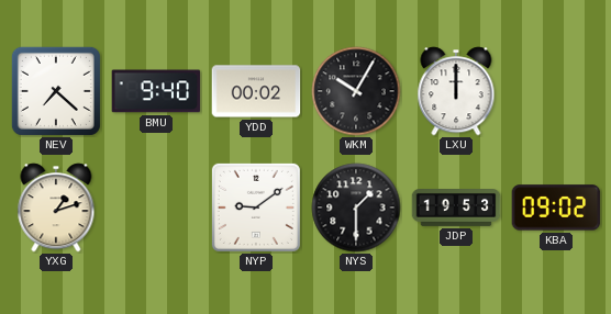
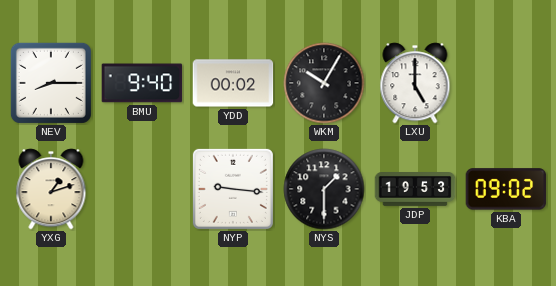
NEV: 7:22 -> 8:15
LXU: 12:00 -> 5:00
NYP: 9:09 -> 9:16
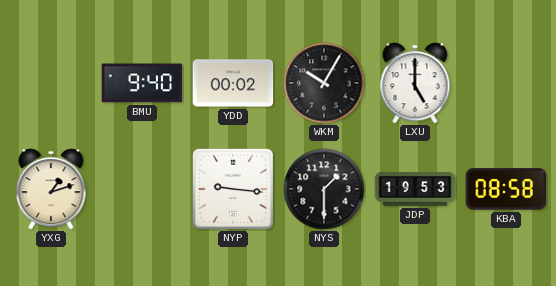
NEV: 8:15 -> none
KBA: 09:02 -> 08:58
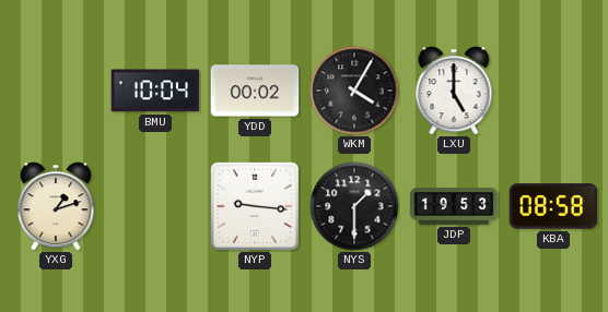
BMU: 9:40 -> 10:04
WKM: 10:05 -> 4:05
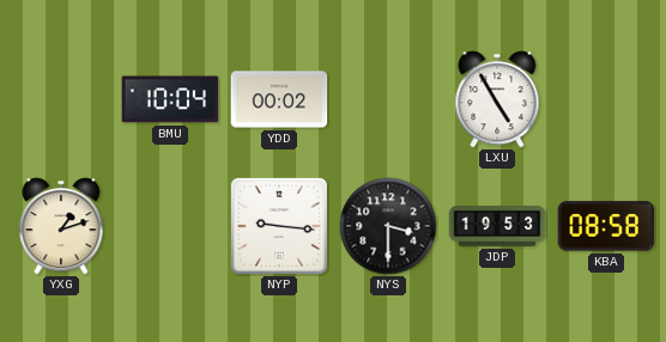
WKM: 4:05 -> none
LXU: 5:00 -> 4:55
NYS: 1:30 -> 3:30
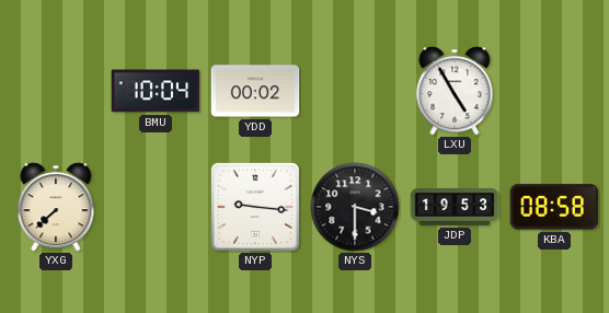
YXG: 1:12 -> 7:38
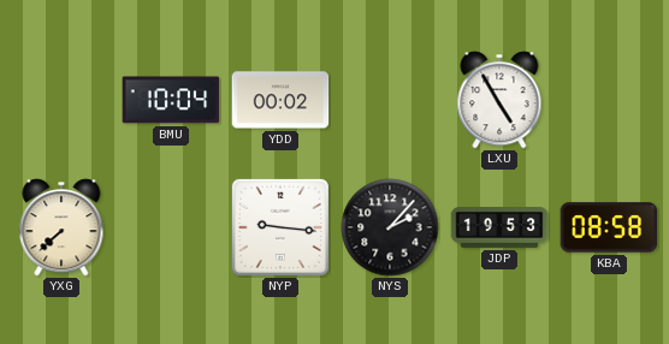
NYS: 3:30 -> 2:07
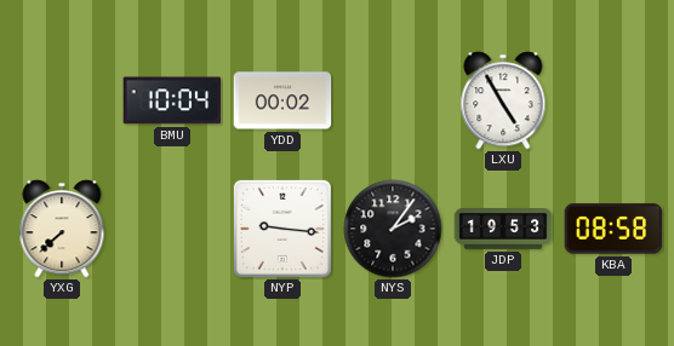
NYS: 2:07 -> 2:06
